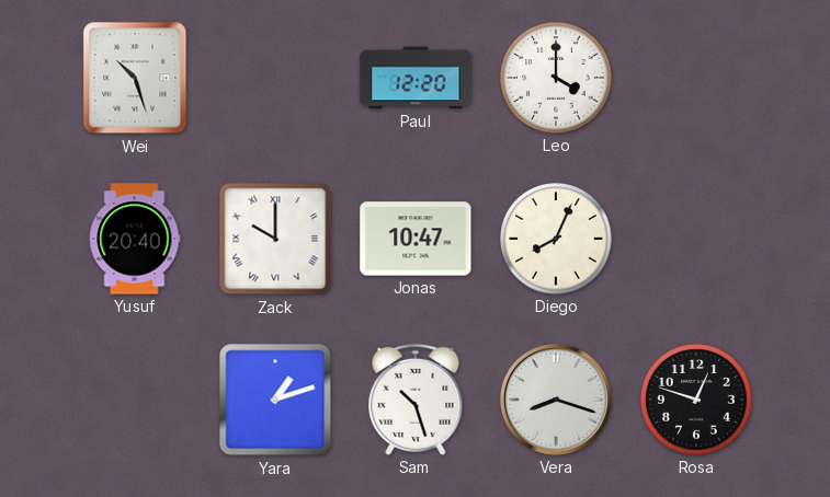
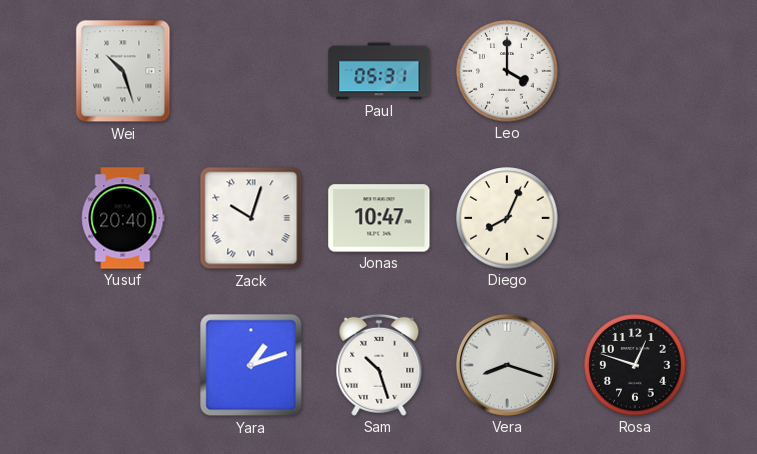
Paul: 12:20 -> 05:31
Zack: 10:00 -> 10:03
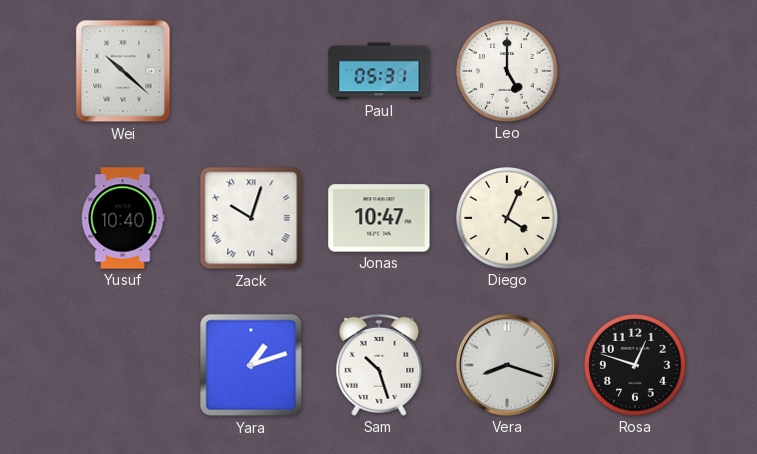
Wei: 10:27 -> 10:22
Leo: 4:00 -> 5:00
Yusuf: 20:40 -> 10:40
Diego: 8:04 -> 4:04
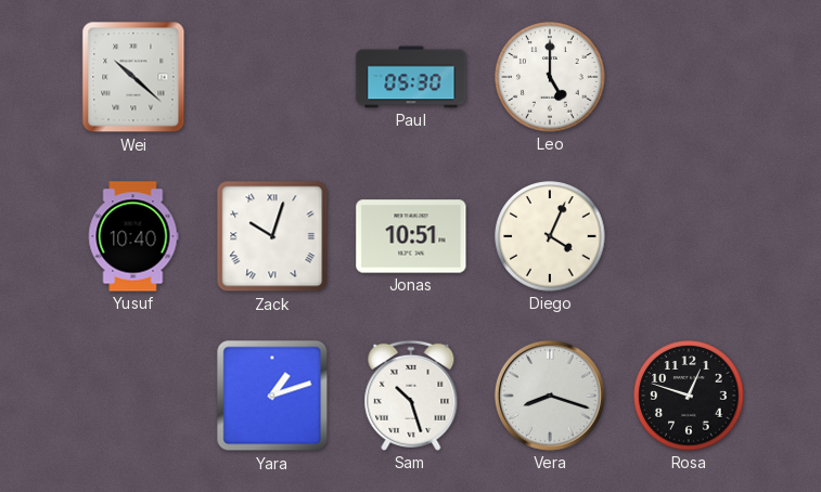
Paul: 05:31 -> 05:30
Jonas: 10:47 -> 10:51
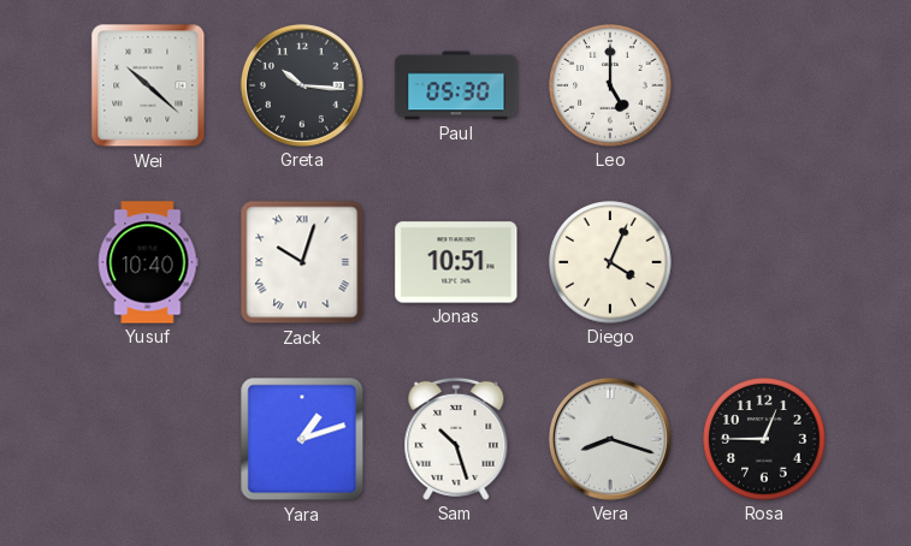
Greta: none -> 10:16
Rosa: 12:48 -> 12:45
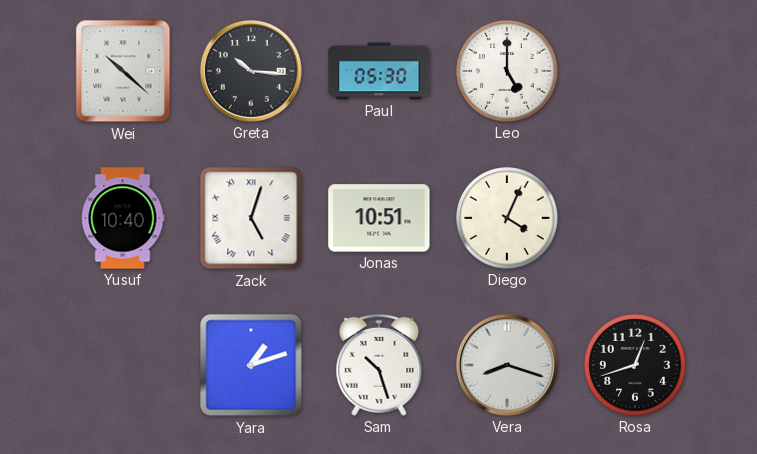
Zack: 10:03 -> 5:03
Rosa: 12:45 -> 12:42
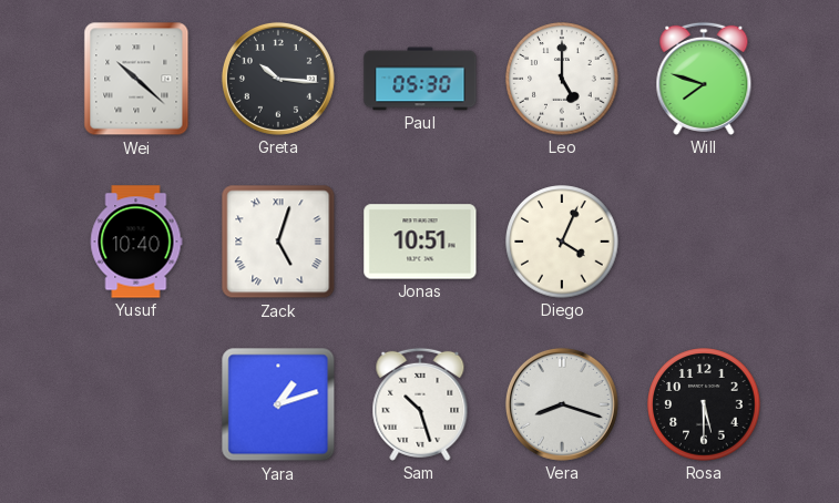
Will: none -> 7:48
Rosa: 12:42 -> 5:30
